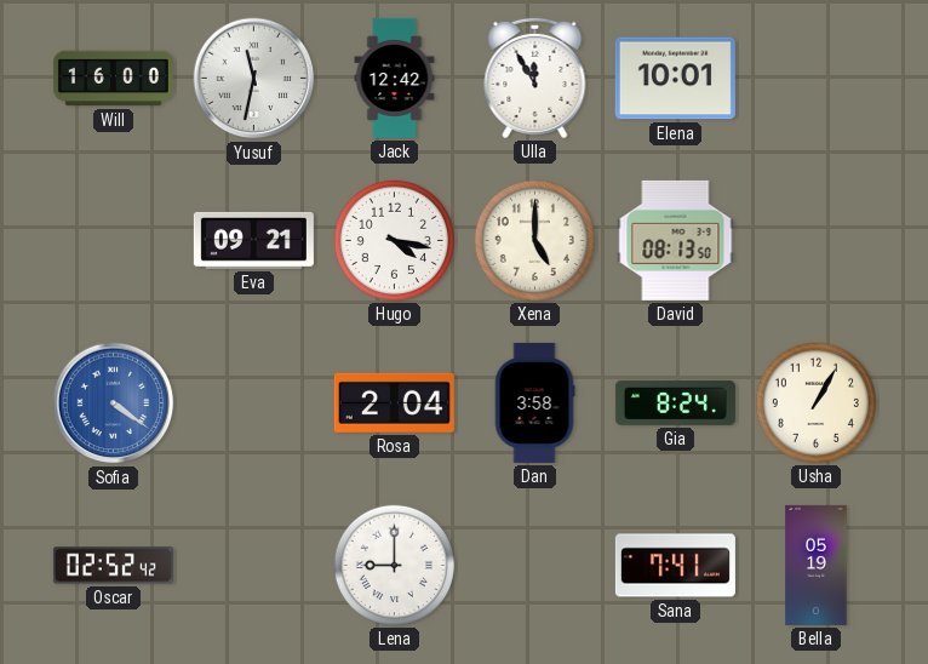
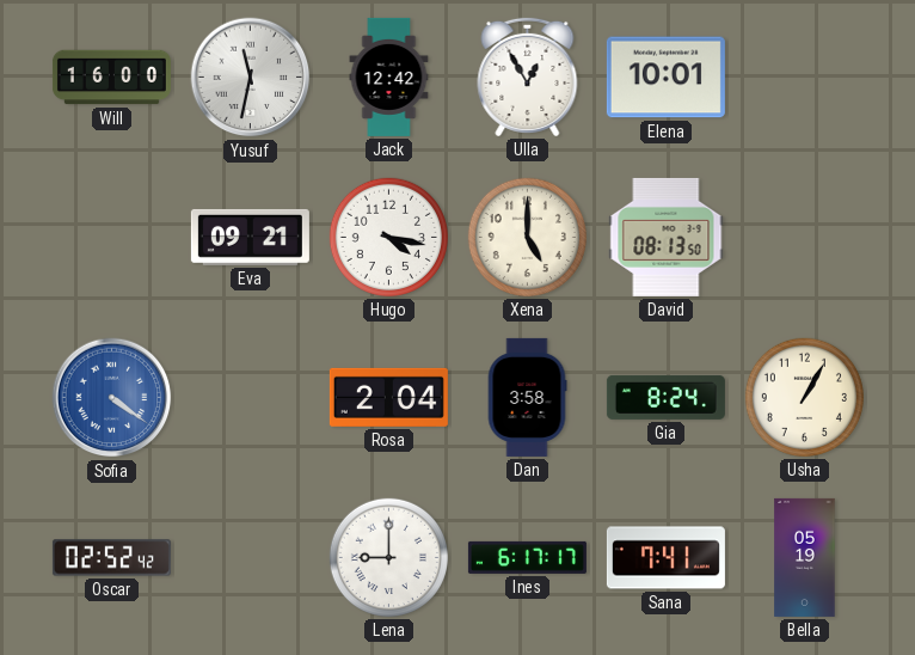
Ulla: 11:55 -> 12:55
Ines: none -> 6:17
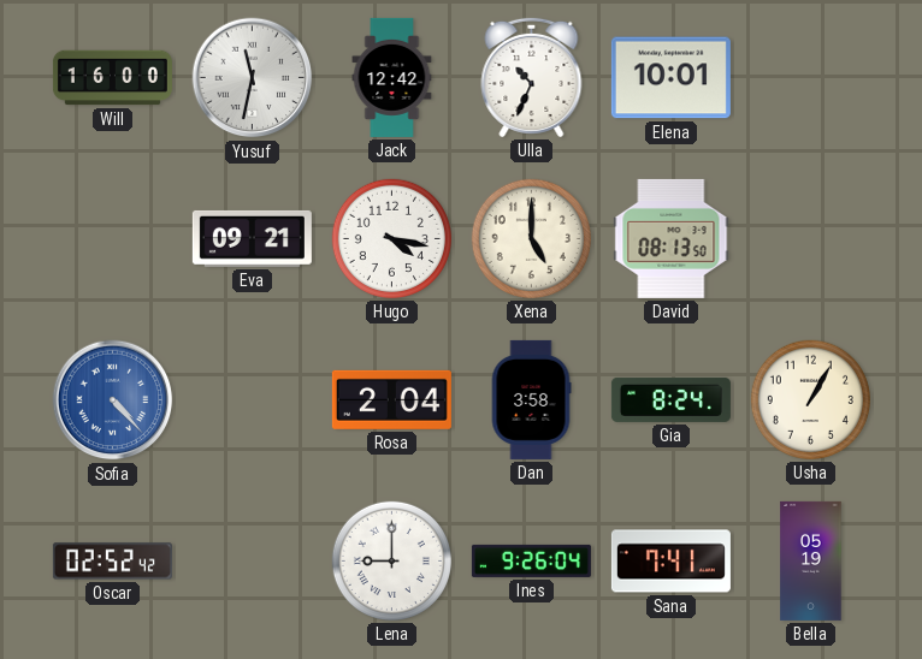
Ulla: 12:55 -> 10:34
Sofia: 4:21 -> 4:23
Ines: 6:17 -> 9:26
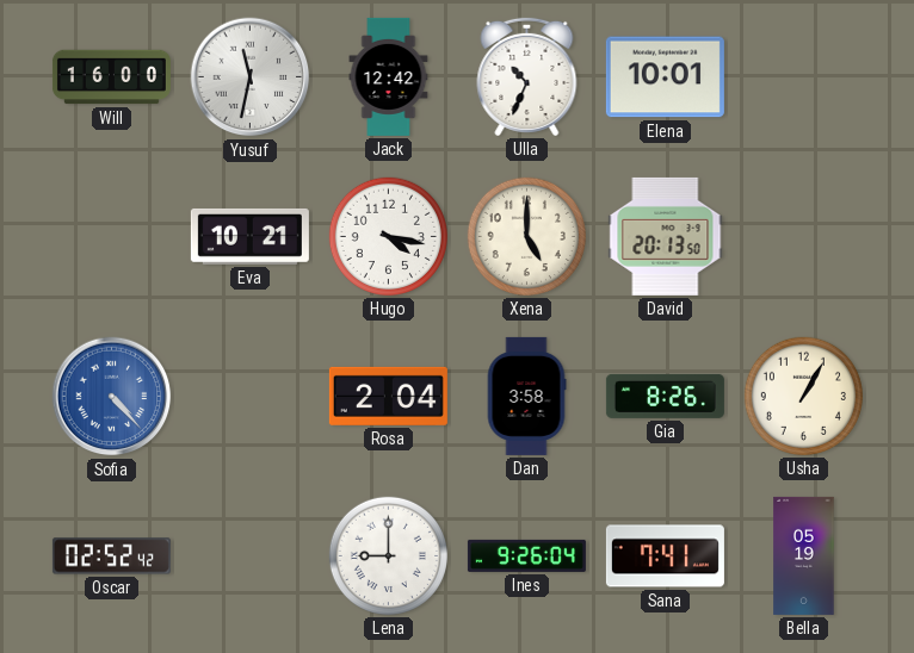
Eva: 09:21 -> 10:21
David: 08:13 -> 20:13
Gia: 8:24 -> 8:26
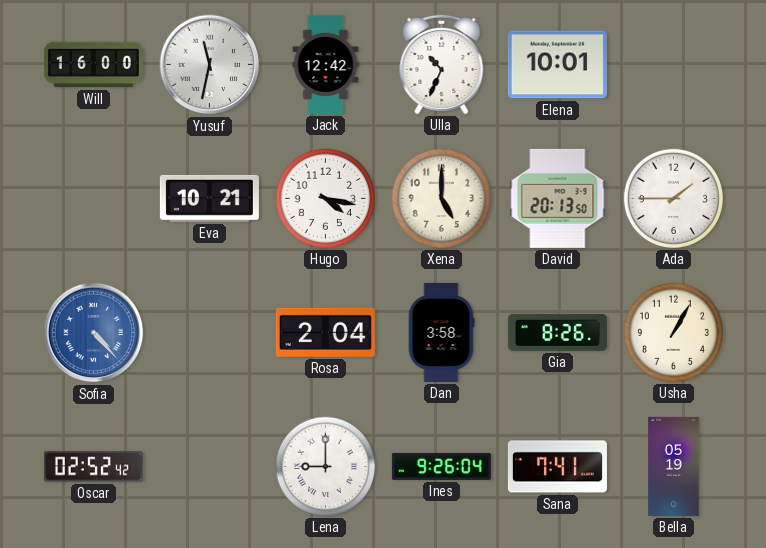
Ada: none -> 1:45
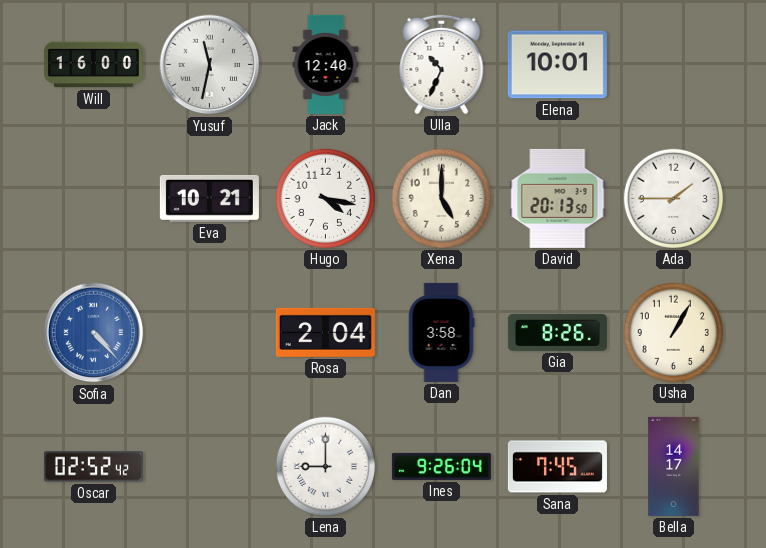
Jack: 12:42 -> 12:40
Sana: 7:41 -> 7:45
Bella: 05:19 -> 14:17
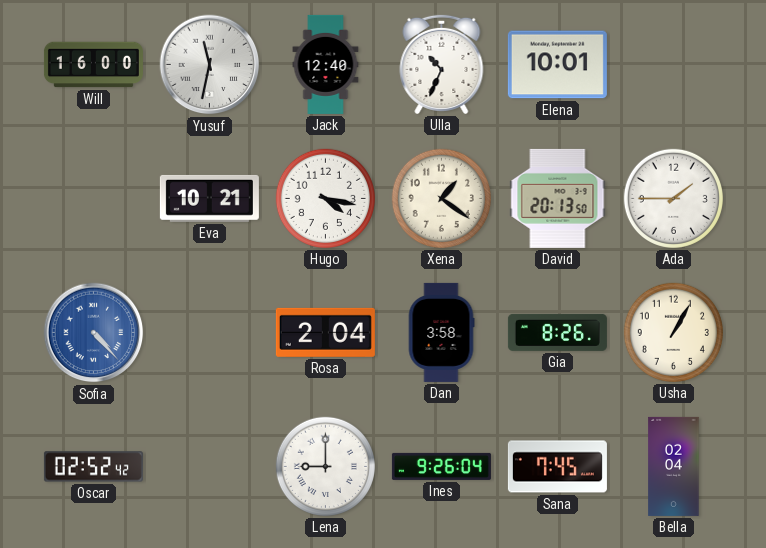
Xena: 5:00 -> 1:21
Bella: 14:17 -> 02:04
